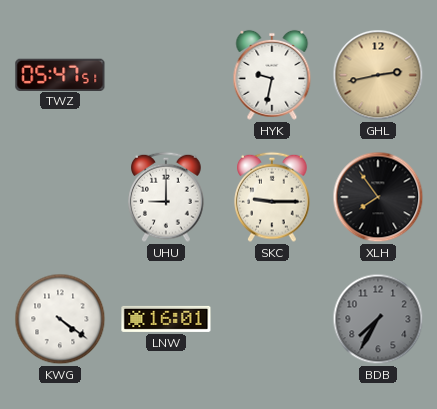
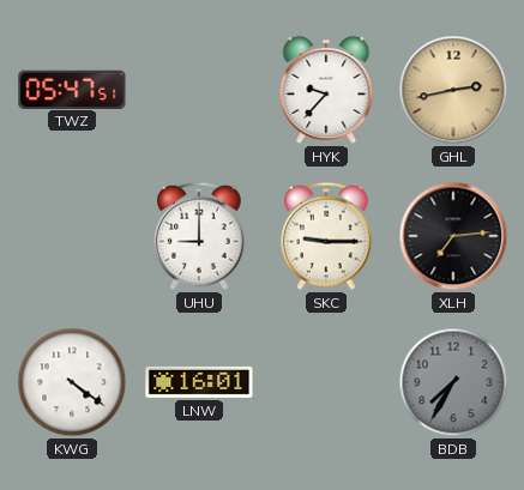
HYK: 9:32 -> 9:37
XLH: 7:54 -> 7:14
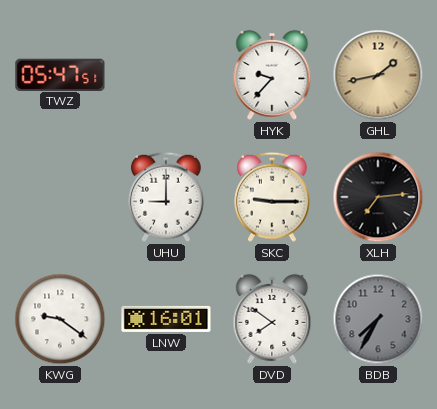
GHL: 2:43 -> 1:43
KWG: 4:21 -> 9:21
DVD: none -> 7:51
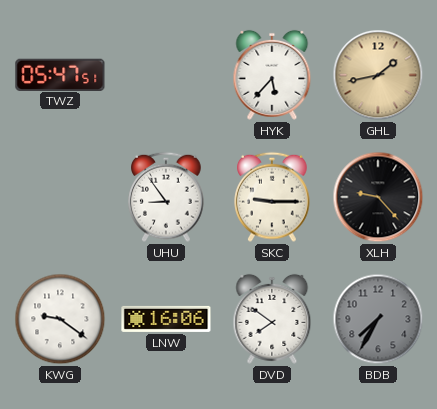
HYK: 9:37 -> 5:37
UHU: 9:00 -> 8:54
XLH: 7:14 -> 9:23
LNW: 16:01 -> 16:06
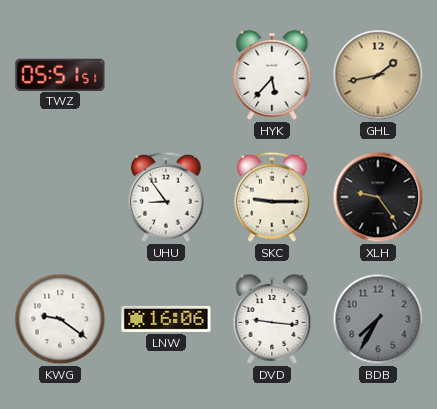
TWZ: 05:47 -> 05:51
XLH: 9:23 -> 9:24
DVD: 7:51 -> 9:16
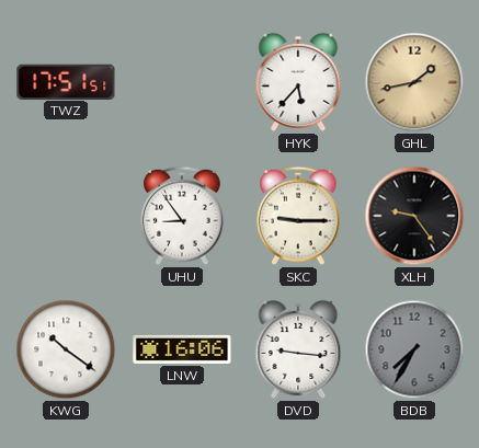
TWZ: 05:51 -> 17:51
KWG: 9:21 -> 10:21
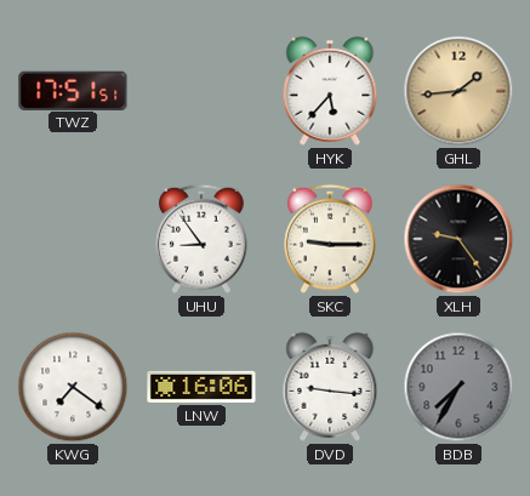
GHL: 1:43 -> 1:44
KWG: 10:21 -> 7:21
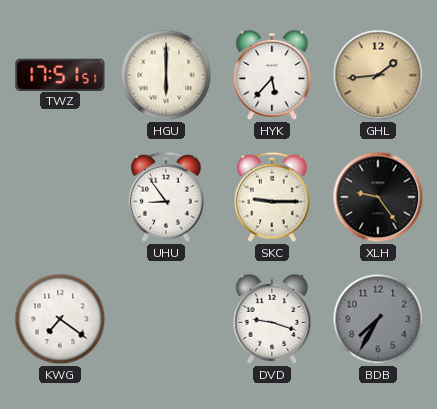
HGU: none -> 6:00
LNW: 16:06 -> none
DVD: 9:16 -> 9:18
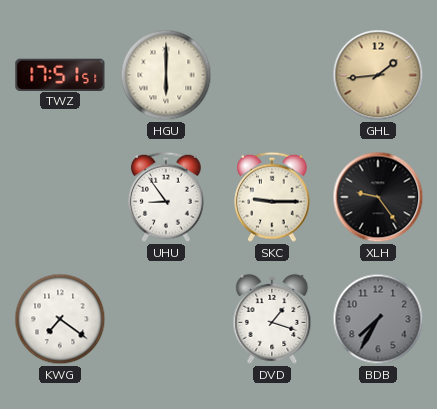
HYK: 5:37 -> none
DVD: 9:18 -> 1:18
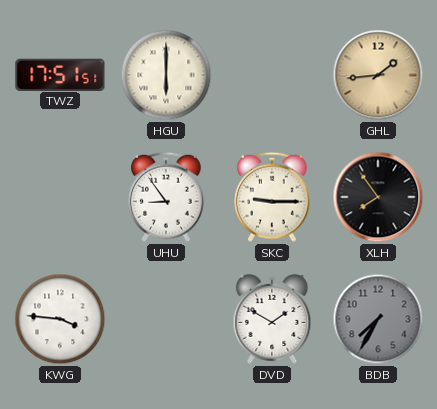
XLH: 9:24 -> 7:54
KWG: 7:21 -> 3:46
DVD: 1:18 -> 1:50
